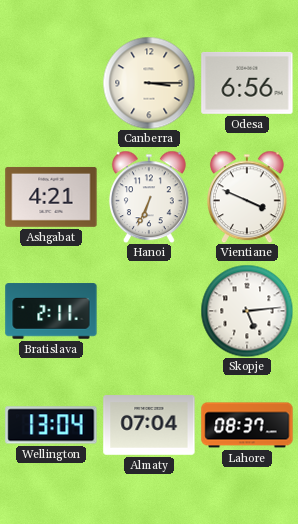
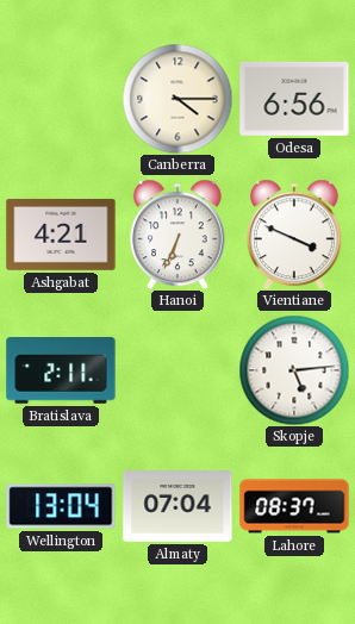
Canberra: 3:15 -> 4:15
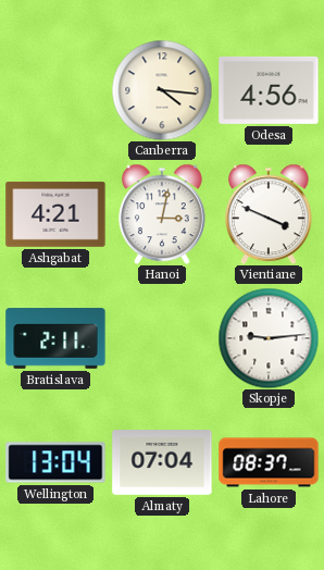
Canberra: 4:15 -> 4:16
Odesa: 6:56 -> 4:56
Hanoi: 6:34 -> 3:02
Skopje: 5:14 -> 9:14
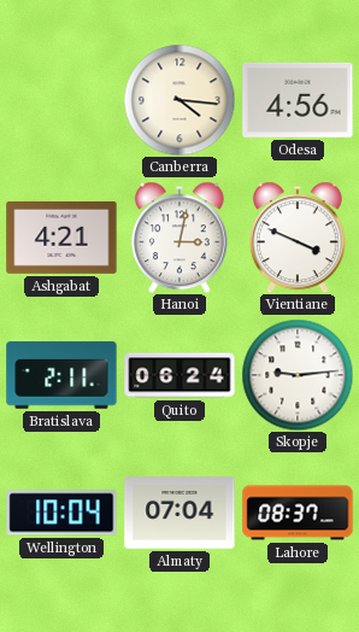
Quito: none -> 06:24
Wellington: 13:04 -> 10:04
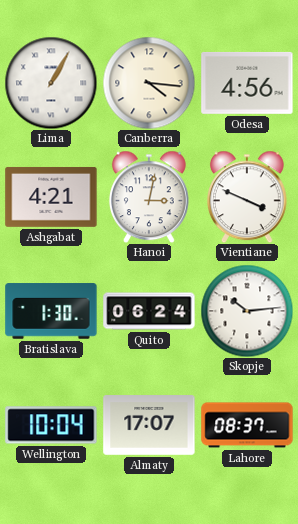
Lima: none -> 1:05
Bratislava: 2:11 -> 1:30
Skopje: 9:14 -> 10:14
Almaty: 07:04 -> 17:07
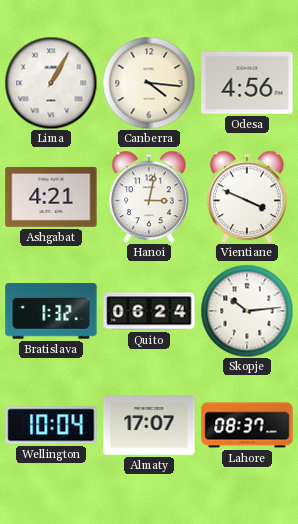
Bratislava: 1:30 -> 1:32
